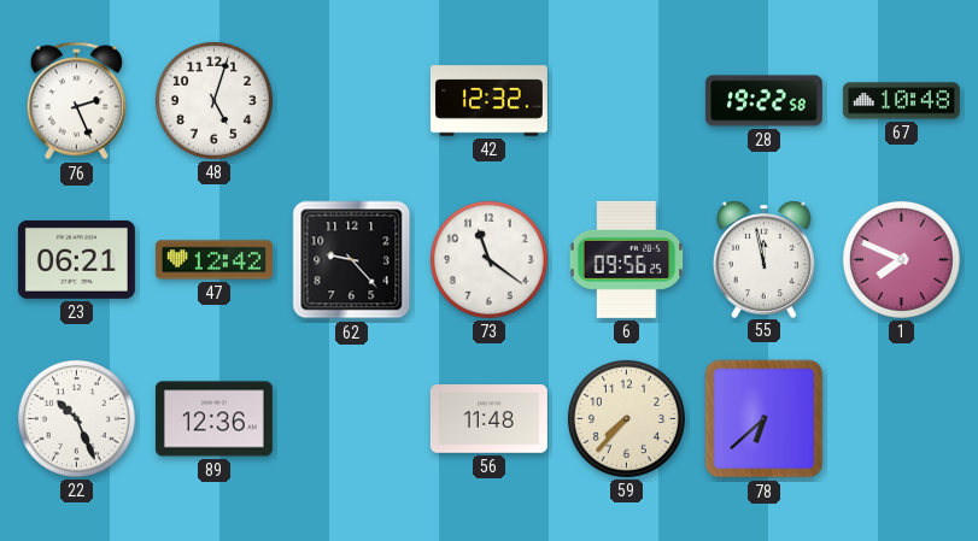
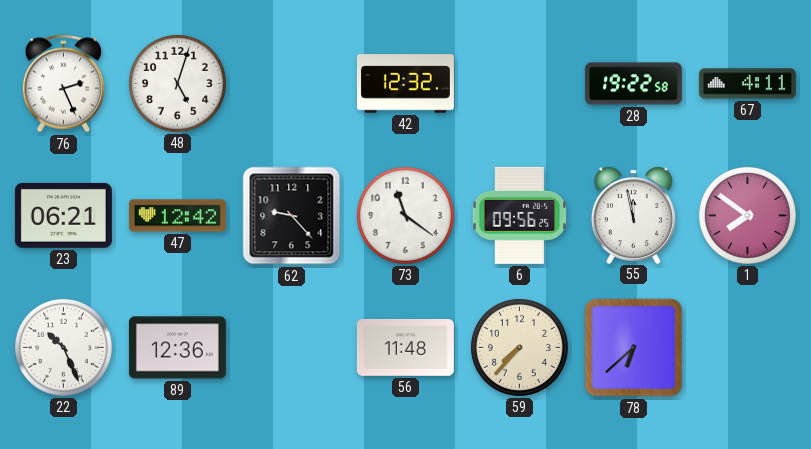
67: 10:48 -> 4:11
1: 7:49 -> 7:51
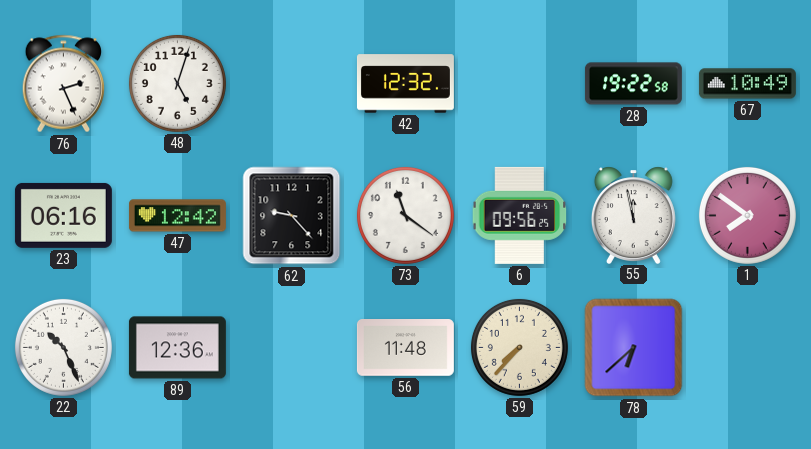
67: 4:11 -> 10:49
23: 06:21 -> 06:16
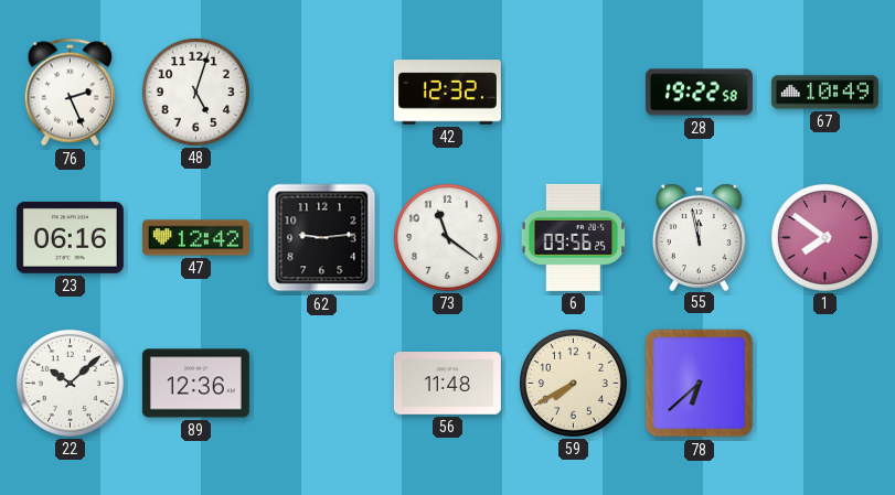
62: 9:23 -> 9:14
22: 10:26 -> 10:08
59: 7:37 -> 7:40
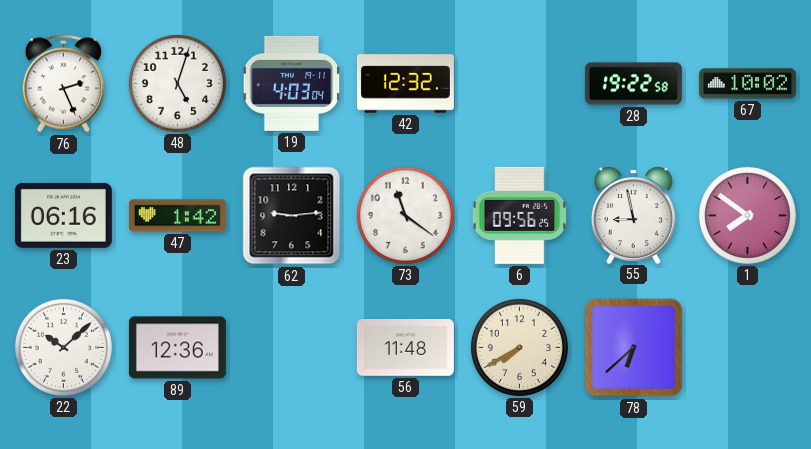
19: none -> 4:03
67: 10:49 -> 10:02
47: 12:42 -> 1:42
55: 11:58 -> 8:58
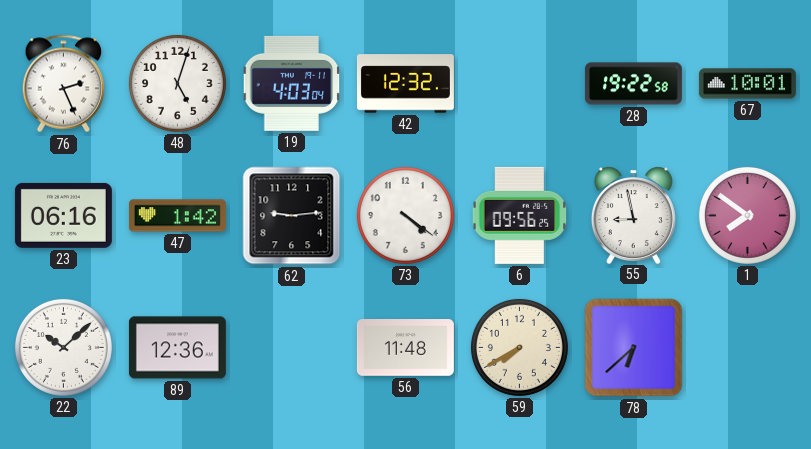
67: 10:02 -> 10:01
73: 11:21 -> 4:21
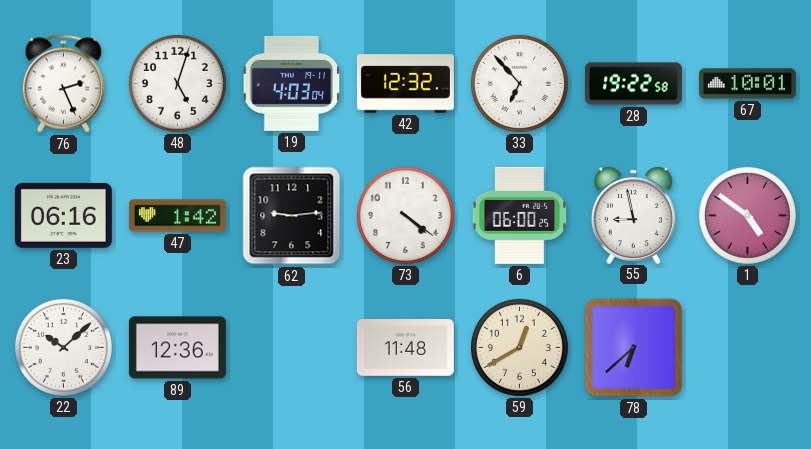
33: none -> 6:53
6: 09:56 -> 06:00
1: 7:51 -> 4:51
59: 7:40 -> 12:40
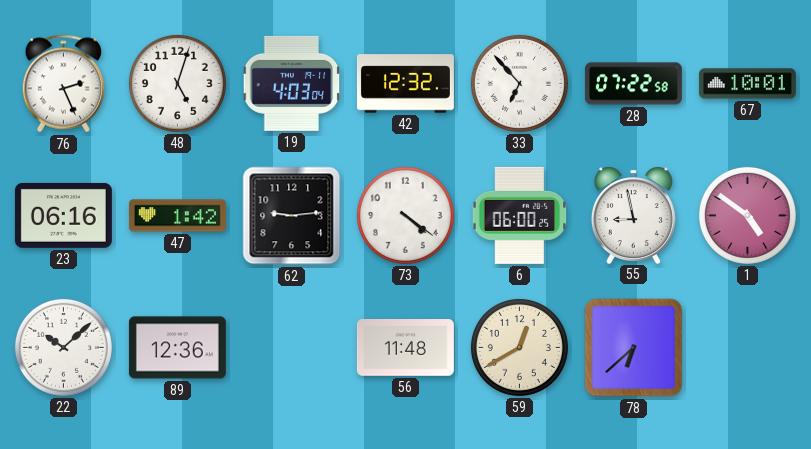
28: 19:22 -> 07:22
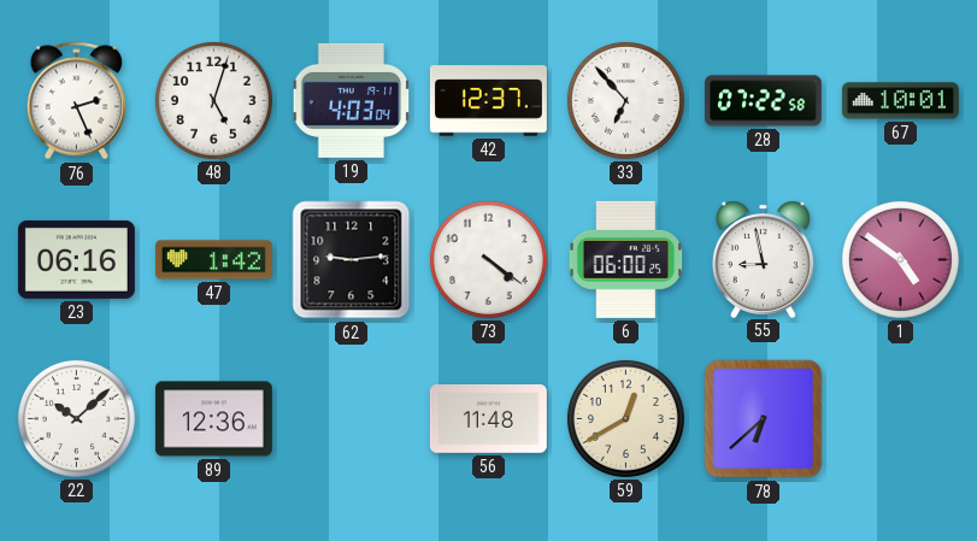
42: 12:32 -> 12:37
